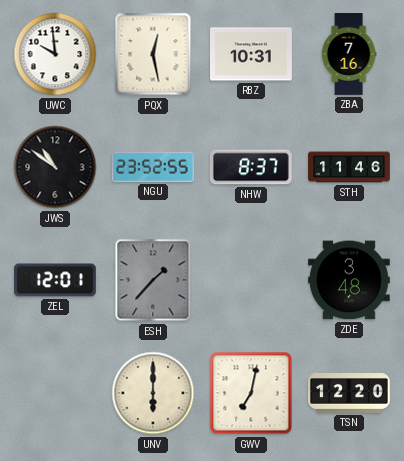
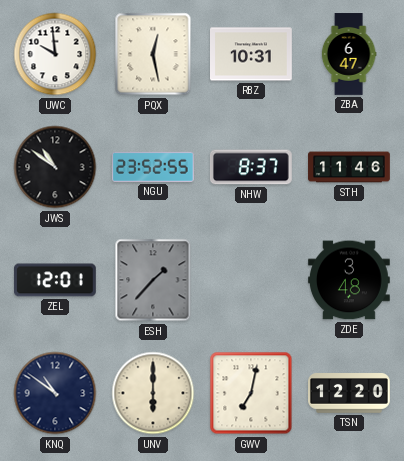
ZBA: 7:16 -> 6:47
KNQ: none -> 10:51
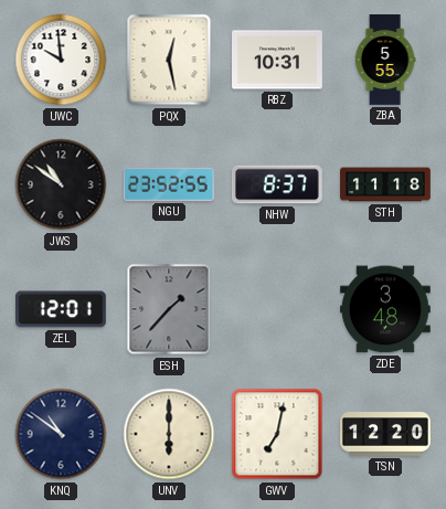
ZBA: 6:47 -> 5:55
STH: 11:46 -> 11:18
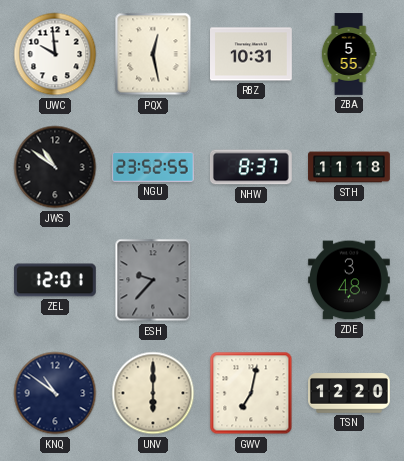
ESH: 1:37 -> 9:37
